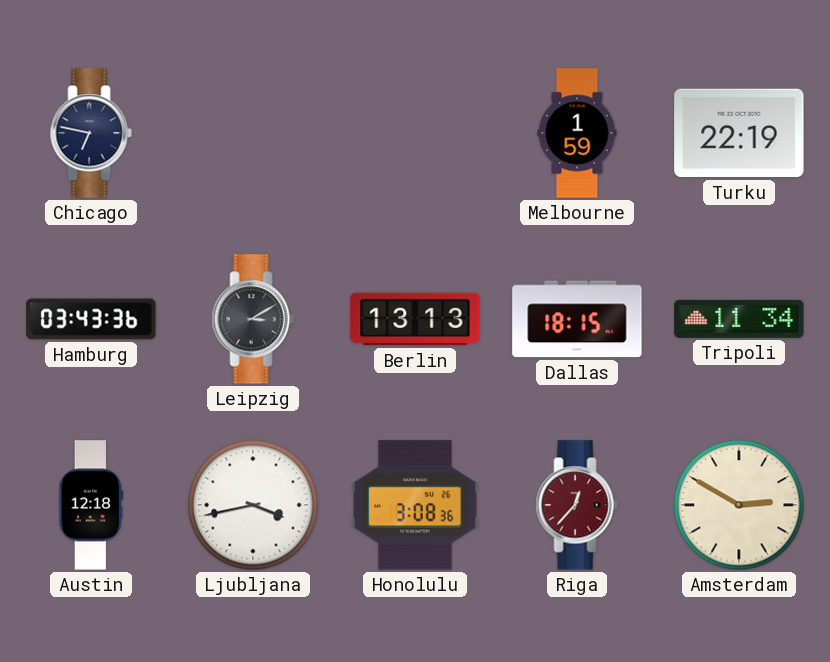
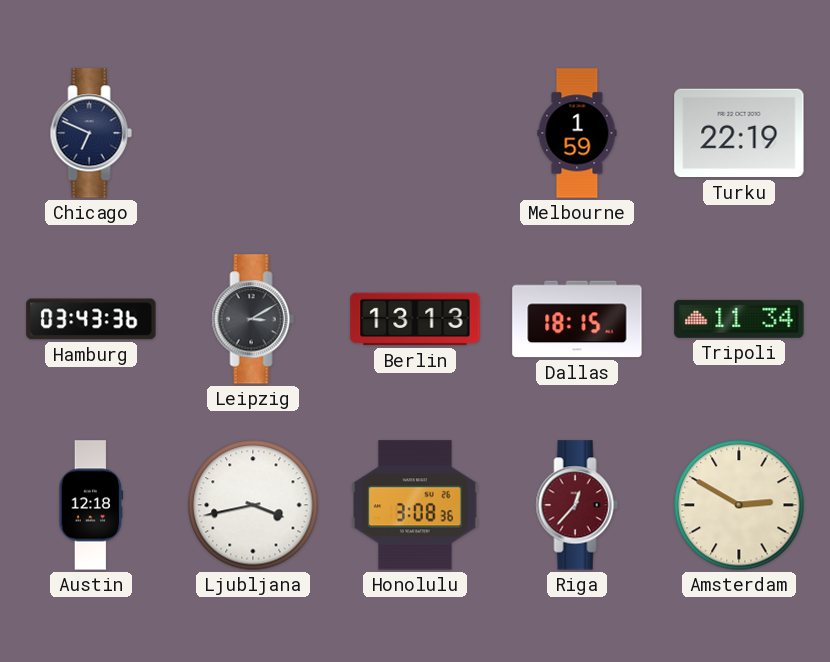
Chicago: 6:47 -> 6:49
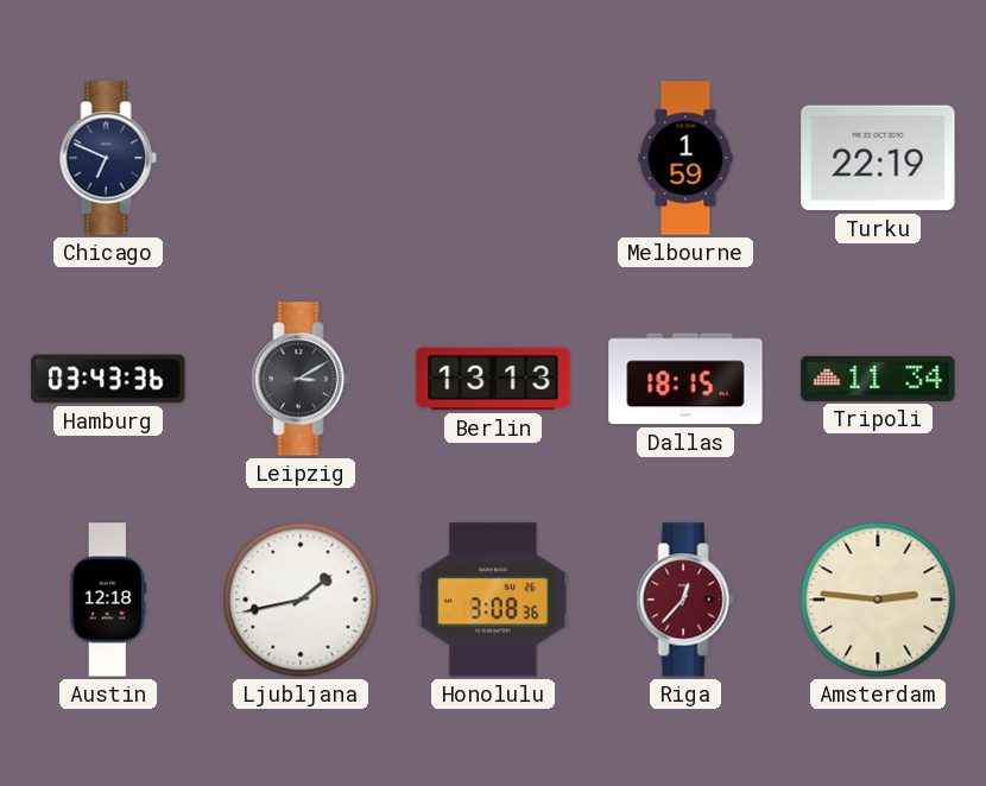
Ljubljana: 3:43 -> 1:43
Amsterdam: 2:50 -> 2:46
